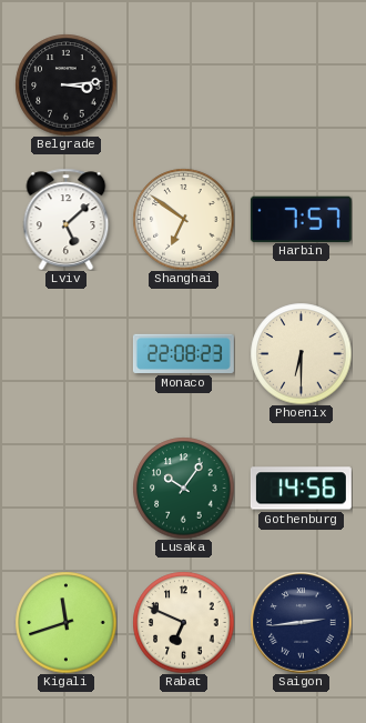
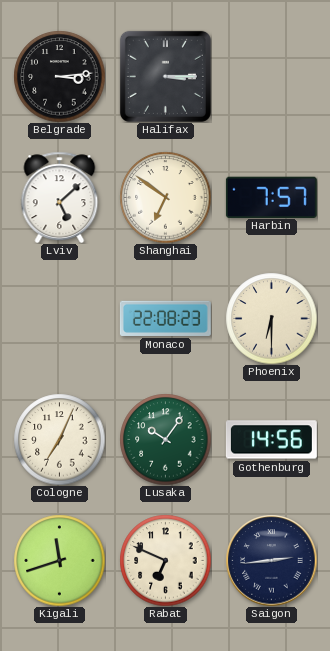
Halifax: none -> 3:15
Cologne: none -> 7:04
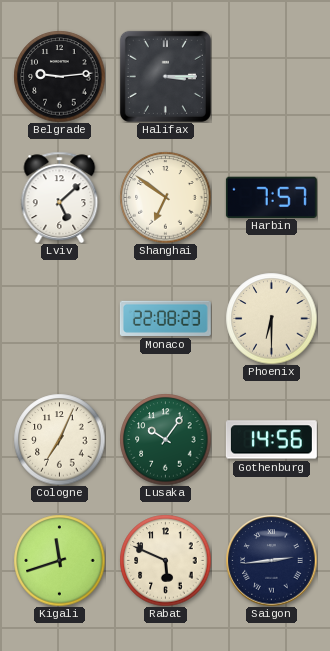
Belgrade: 3:14 -> 9:14
Rabat: 6:49 -> 5:49
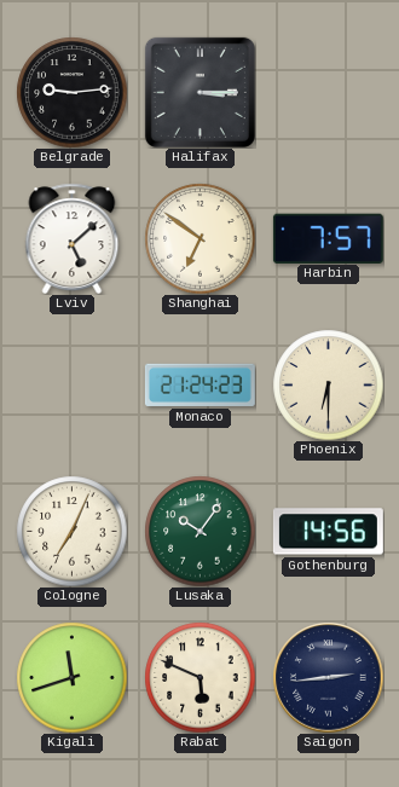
Monaco: 22:08 -> 21:24
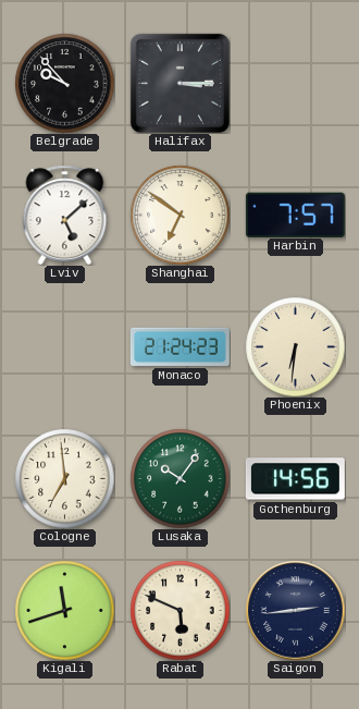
Belgrade: 9:14 -> 9:53
Phoenix: 6:30 -> 6:31
Cologne: 7:04 -> 6:59
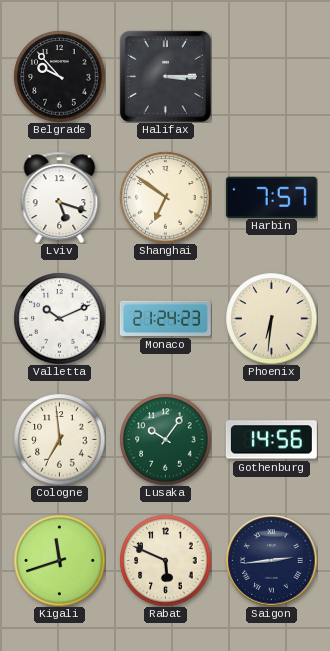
Lviv: 5:08 -> 5:18
Valletta: none -> 10:11
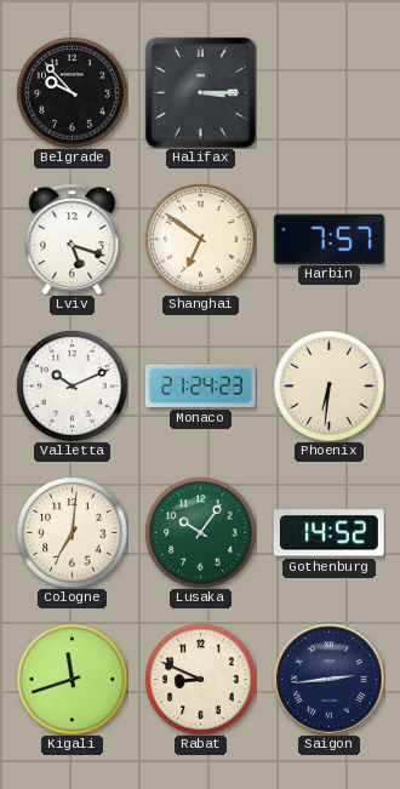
Cologne: 6:59 -> 7:01
Gothenburg: 14:56 -> 14:52
Rabat: 5:49 -> 8:49
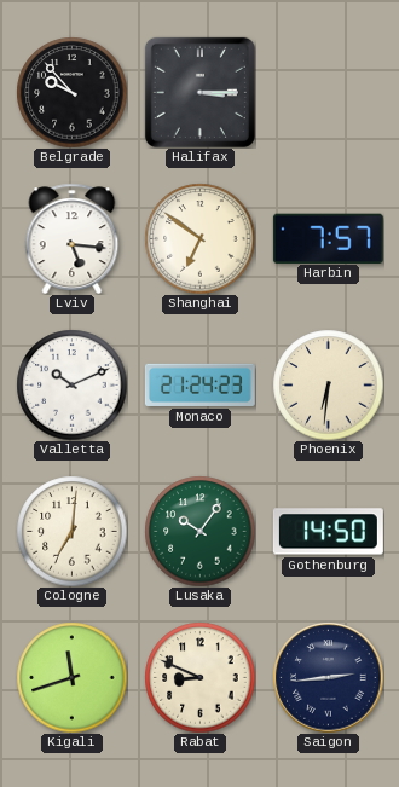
Lviv: 5:18 -> 5:16
Gothenburg: 14:52 -> 14:50
